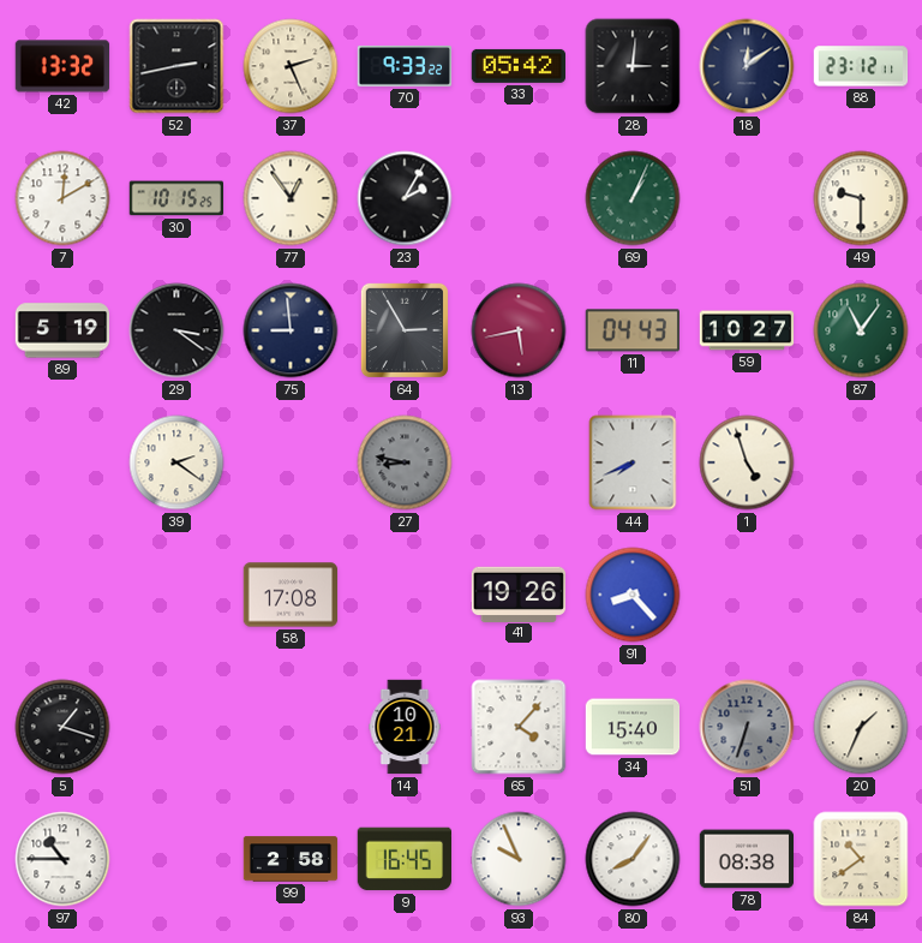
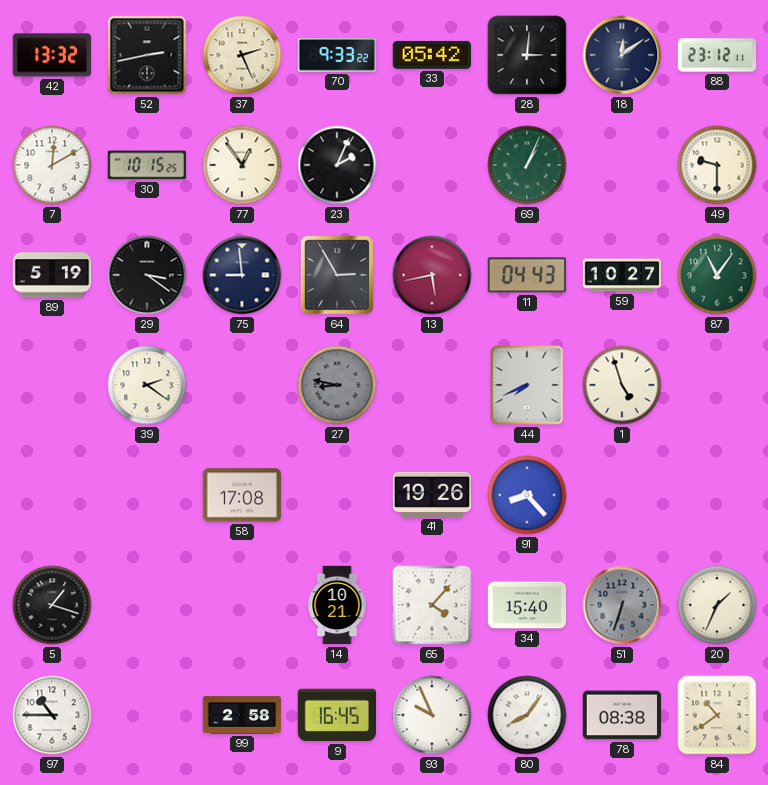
23: 2:05 -> 2:04
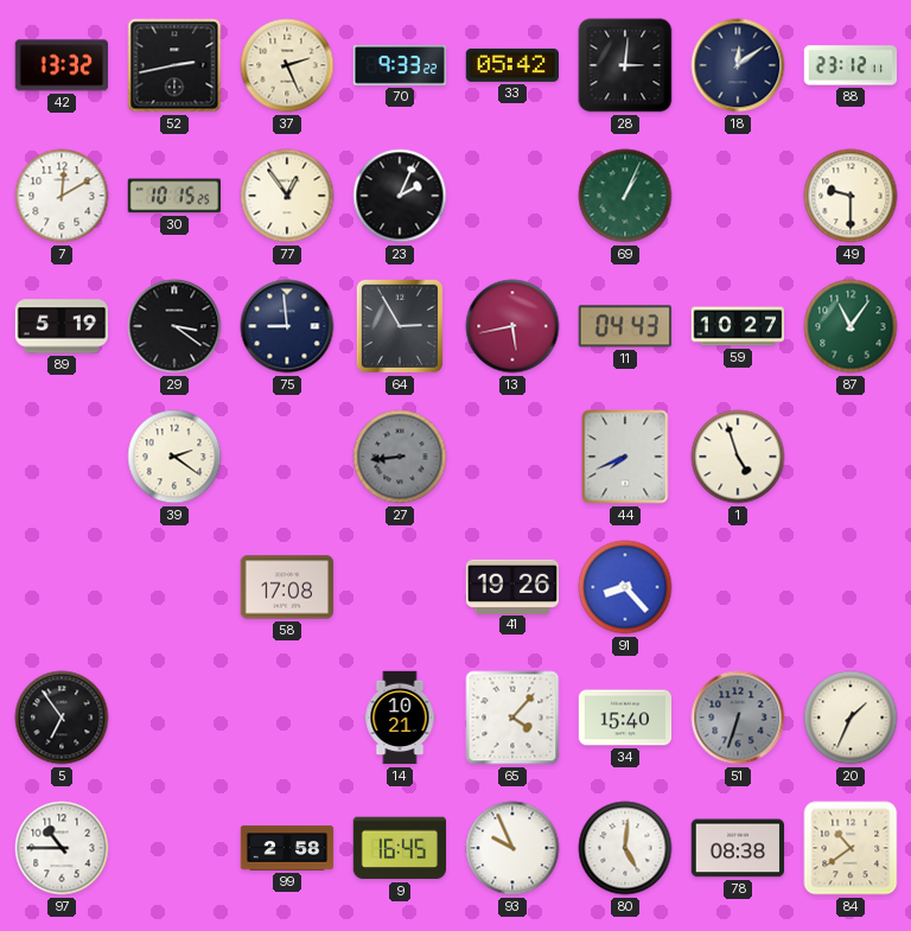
27: 8:47 -> 8:44
5: 1:18 -> 6:54
80: 8:06 -> 5:01
